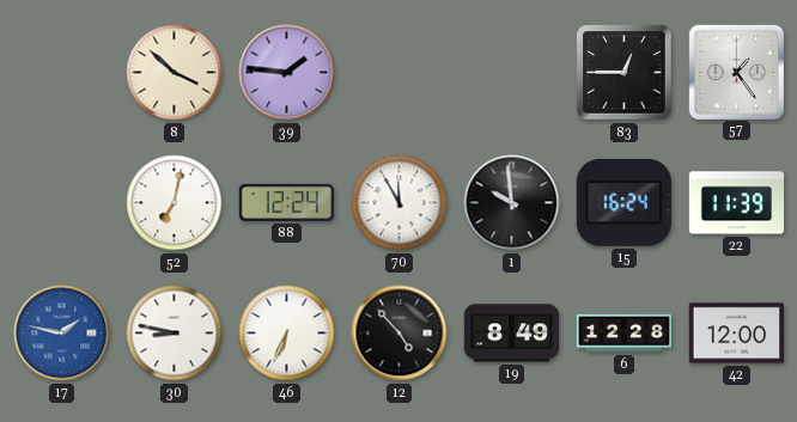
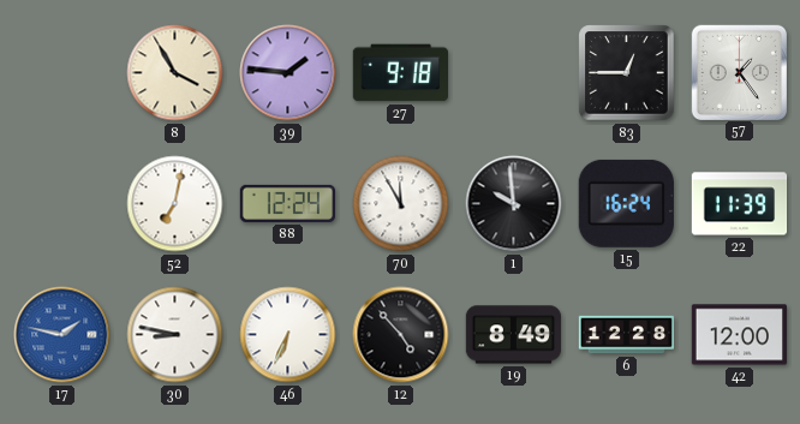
8: 3:52 -> 3:55
27: none -> 9:18
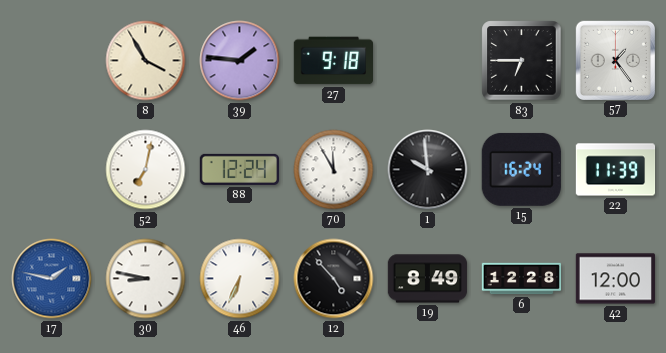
83: 12:45 -> 6:45
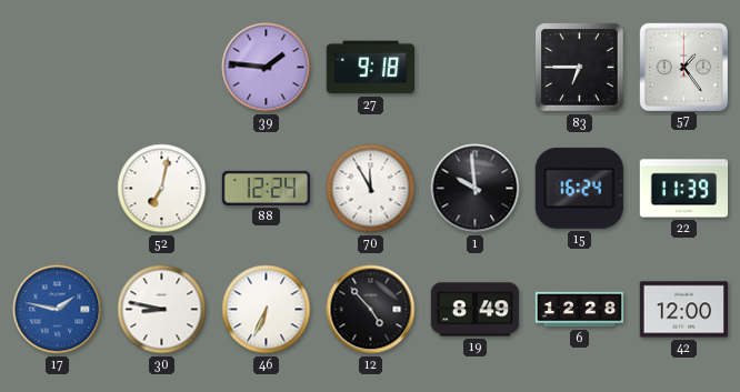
8: 3:55 -> none
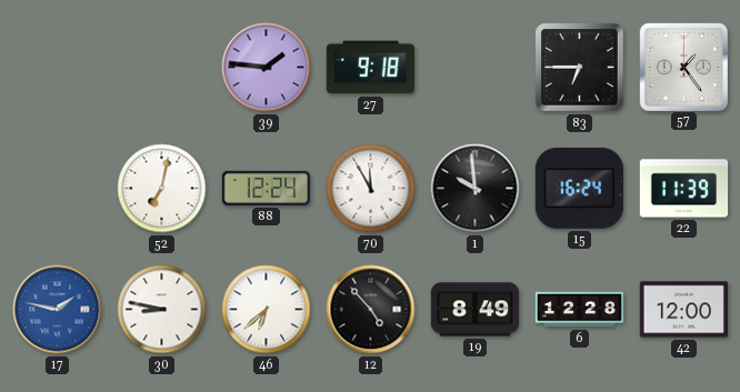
46: 6:34 -> 6:38
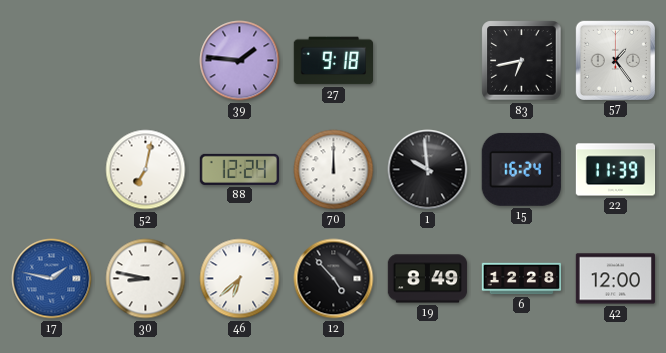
83: 6:45 -> 6:43
70: 11:55 -> 12:00
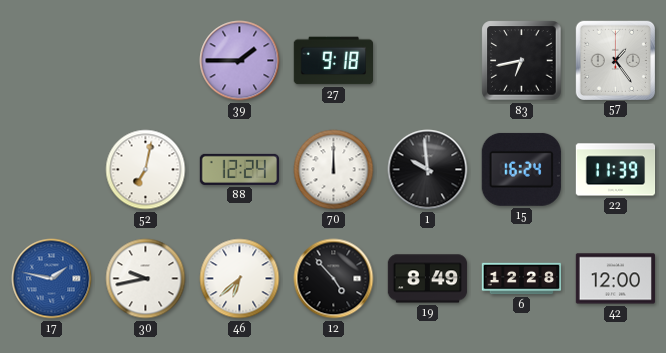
39: 1:46 -> 1:45
30: 8:47 -> 9:43
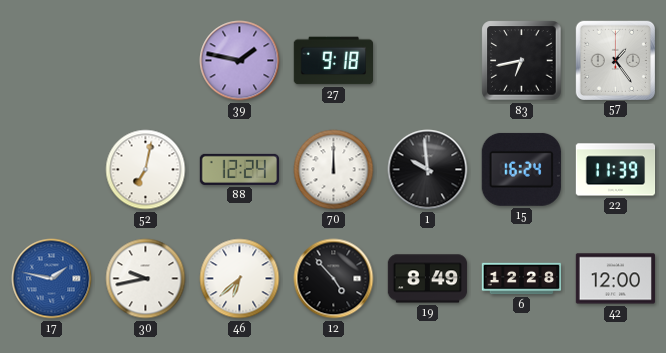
39: 1:45 -> 1:47
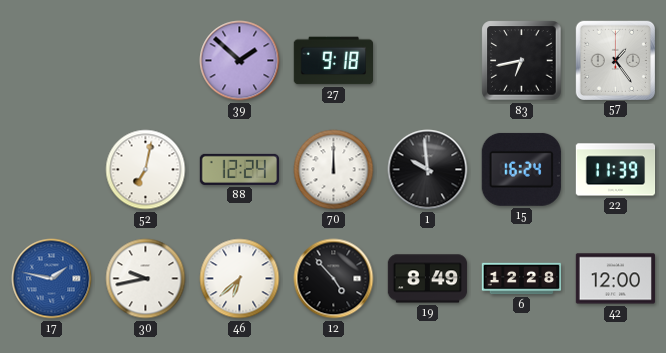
39: 1:47 -> 1:52
